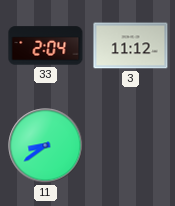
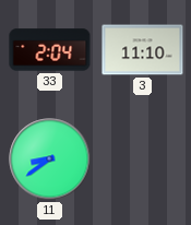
3: 11:12 -> 11:10
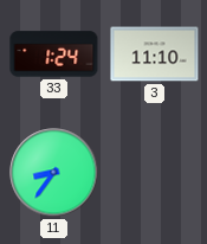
33: 2:04 -> 1:24
11: 8:39 -> 8:36
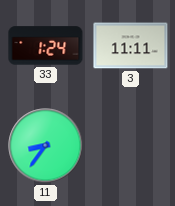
3: 11:10 -> 11:11
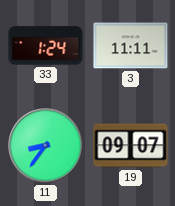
19: none -> 09:07
